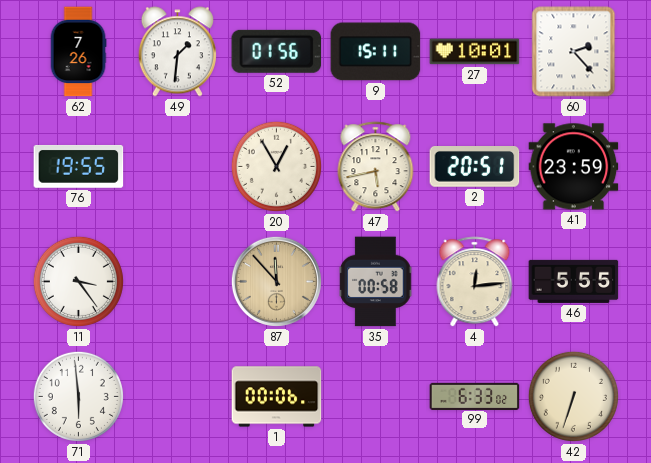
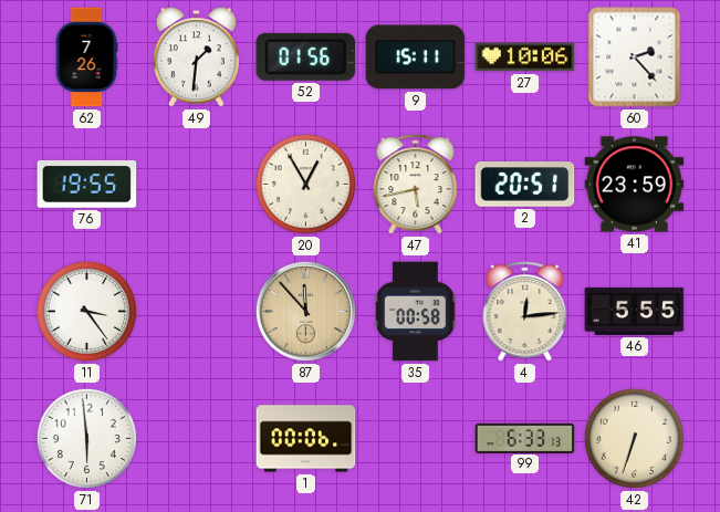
27: 10:01 -> 10:06
99: 6:33:02 -> 6:33:13
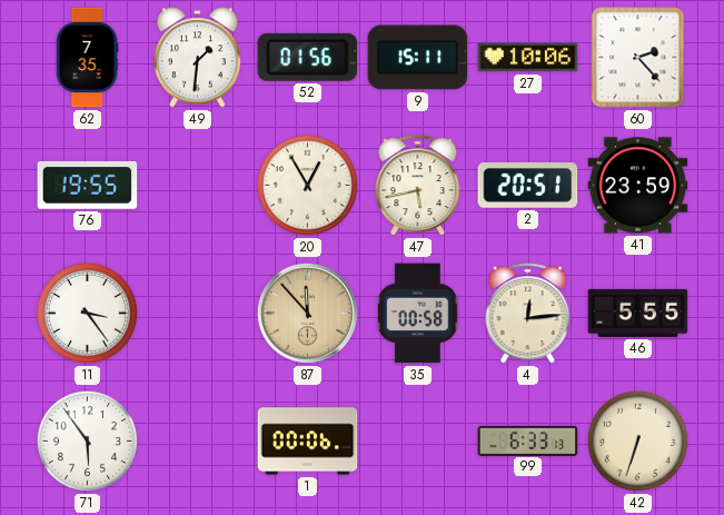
62: 7:26 -> 7:35
71: 5:59 -> 5:54
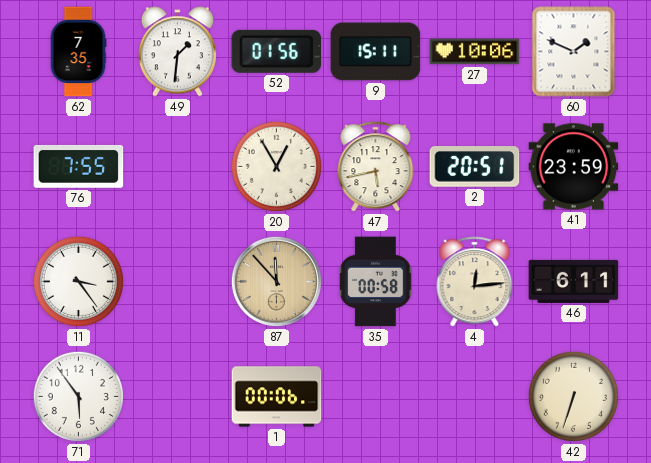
60: 2:23 -> 1:49
76: 19:55 -> 7:55
46: 5:55 -> 6:11
99: 6:33 -> none
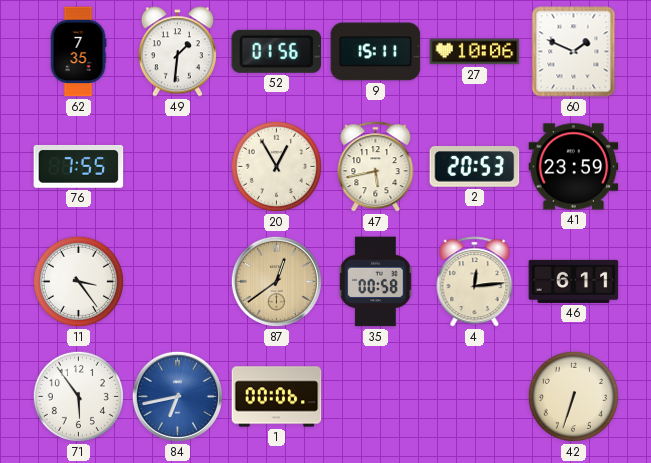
2: 20:51 -> 20:53
87: 11:53 -> 12:39
84: none -> 6:43
